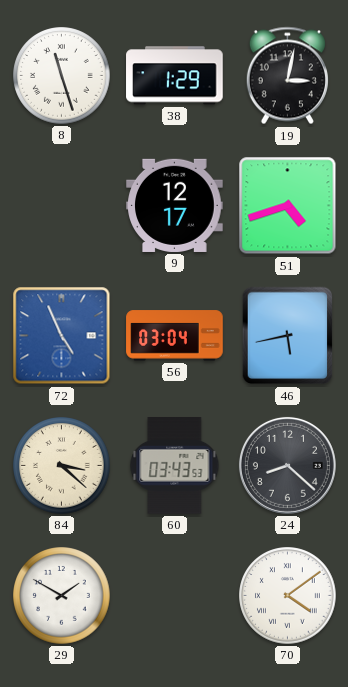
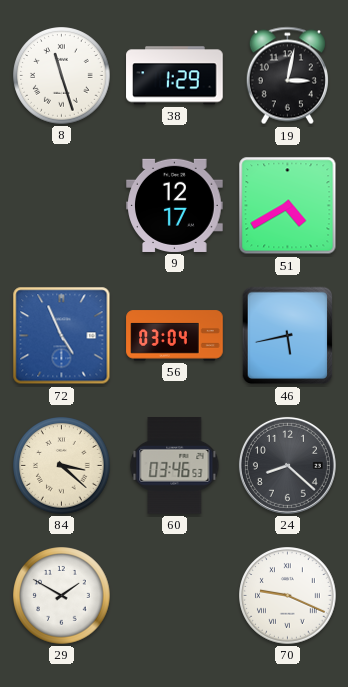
51: 4:42 -> 4:40
60: 03:43 -> 03:46
70: 4:09 -> 9:19
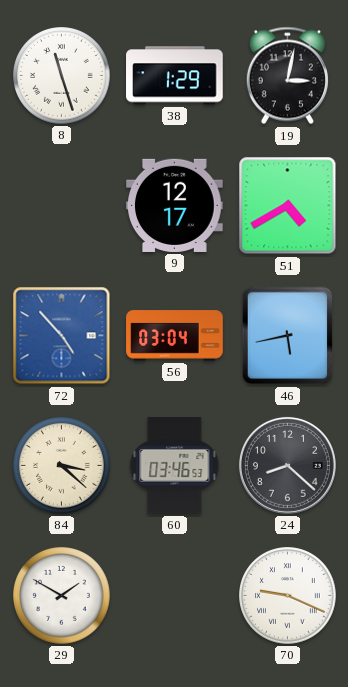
72: 4:56 -> 4:53
